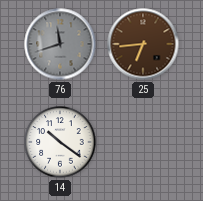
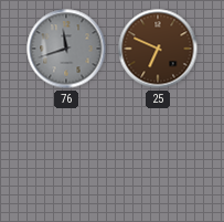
25: 6:44 -> 6:49
14: 10:21 -> none
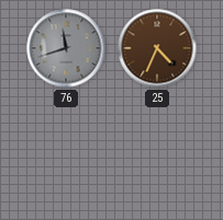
25: 6:49 -> 4:34
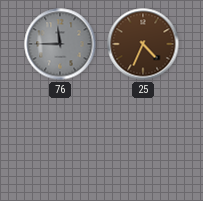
76: 11:42 -> 11:45
